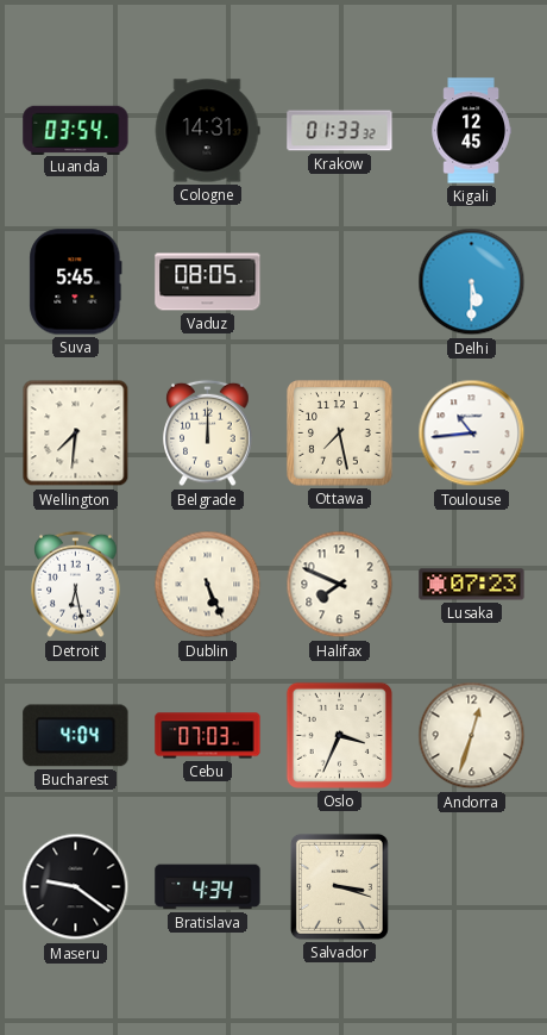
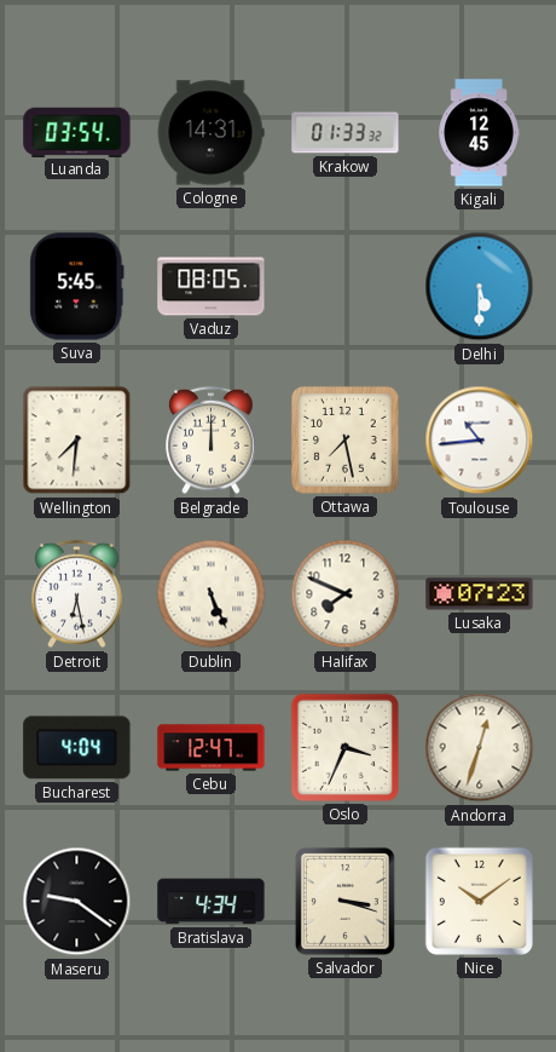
Cebu: 07:03 -> 12:47
Nice: none -> 10:09
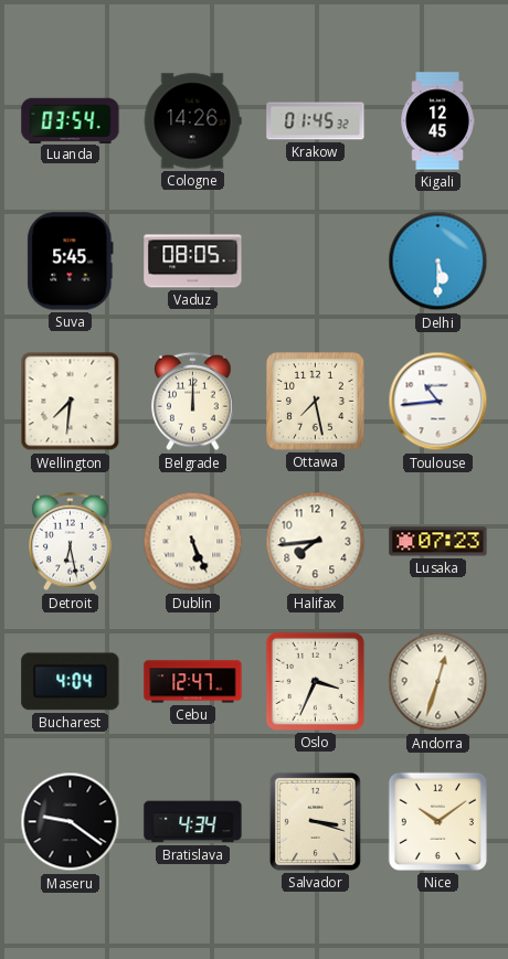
Cologne: 14:31 -> 14:26
Krakow: 01:33 -> 01:45
Halifax: 7:49 -> 7:44
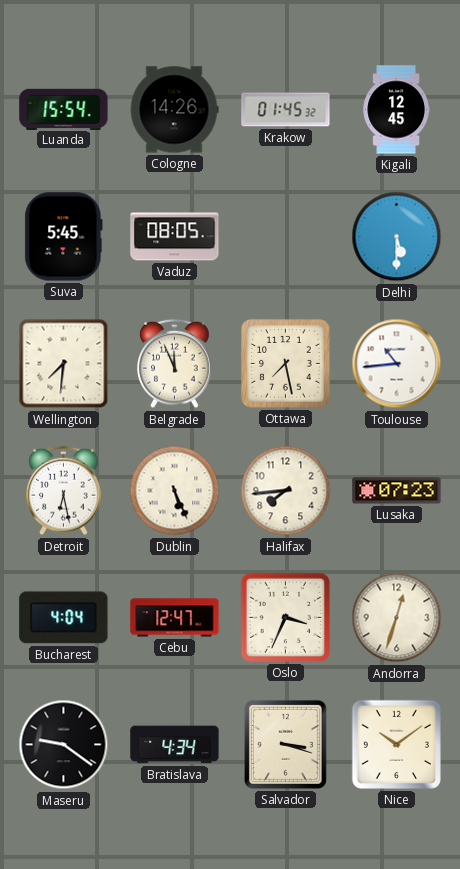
Luanda: 03:54 -> 15:54
Belgrade: 12:00 -> 11:56
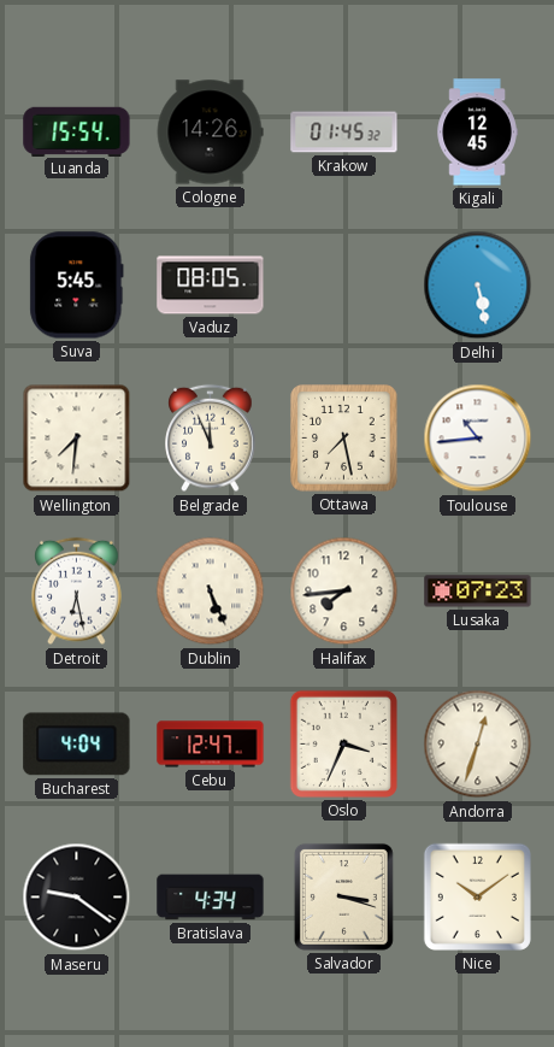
Delhi: 5:30 -> 5:28
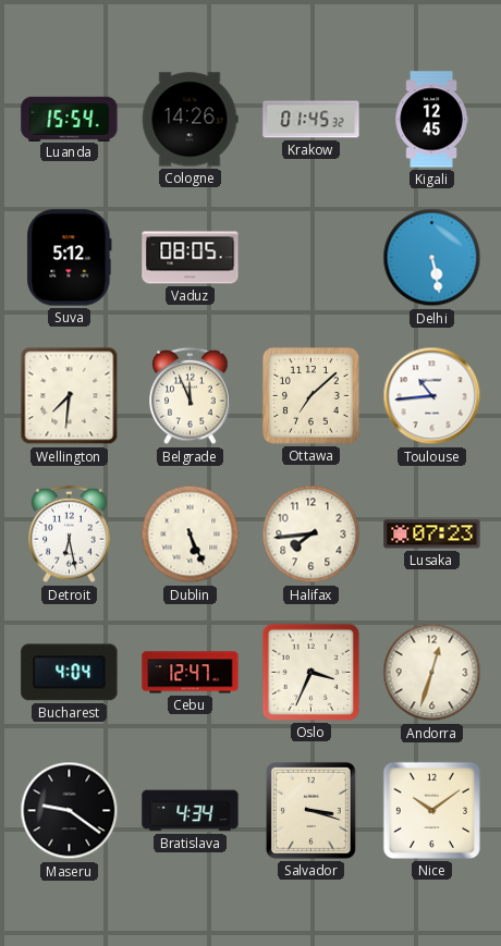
Suva: 5:45 -> 5:12
Ottawa: 7:28 -> 7:08
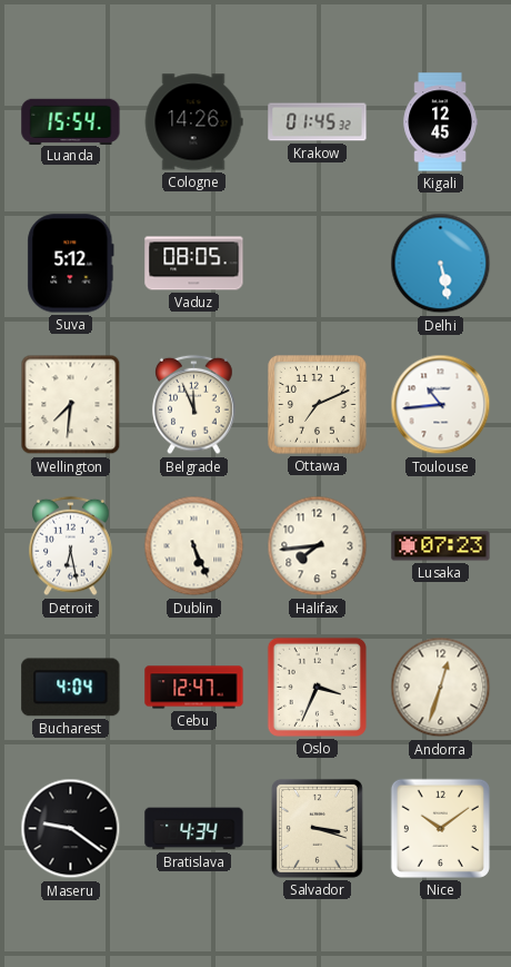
Ottawa: 7:08 -> 7:11
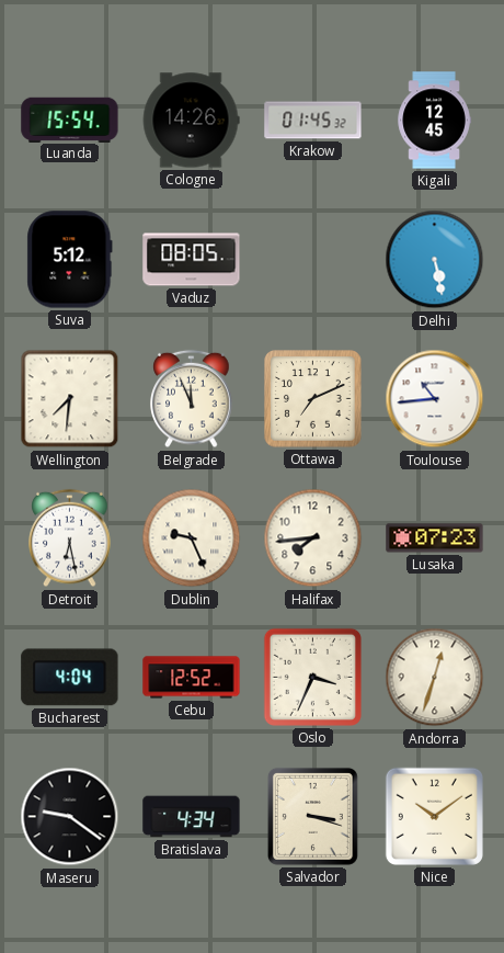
Dublin: 5:26 -> 9:26
Cebu: 12:47 -> 12:52
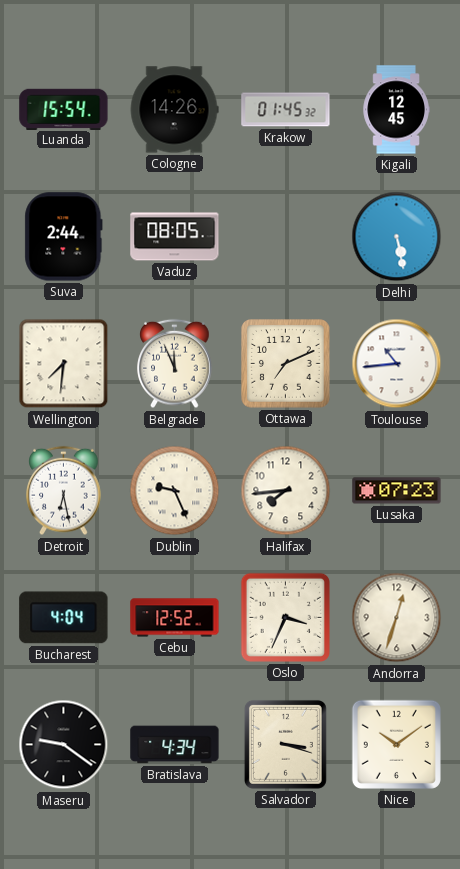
Suva: 5:12 -> 2:44
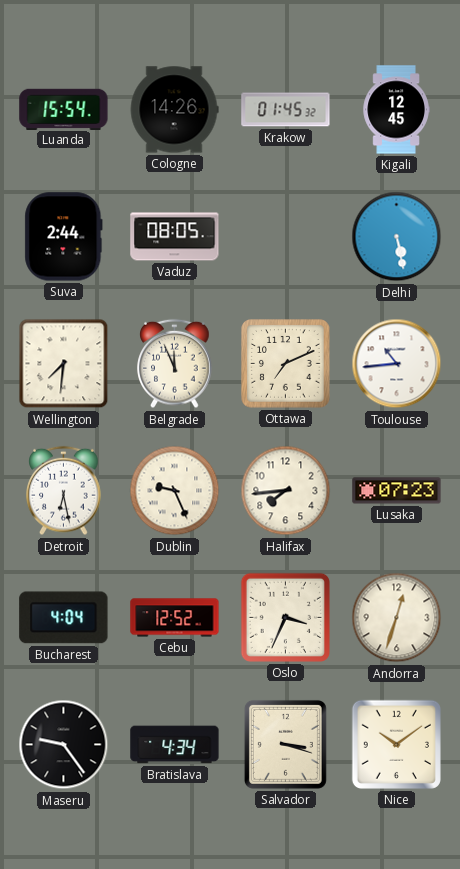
Maseru: 9:21 -> 9:24
